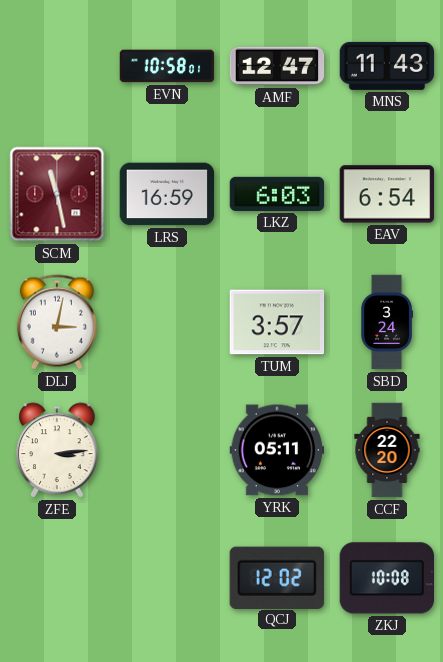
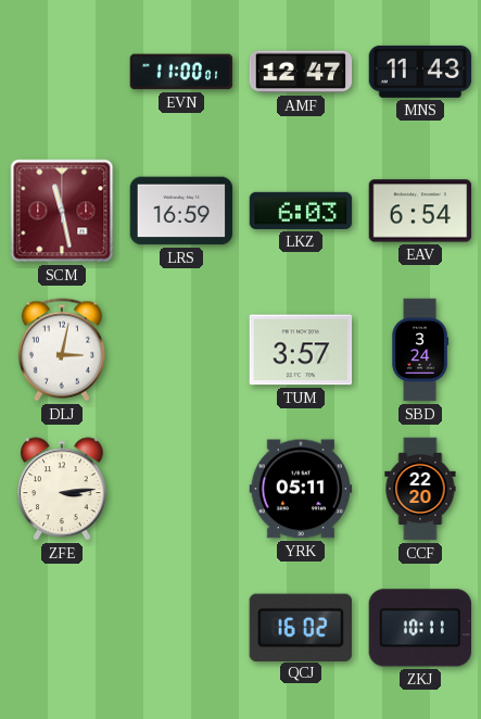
EVN: 10:58 -> 11:00
QCJ: 12:02 -> 16:02
ZKJ: 10:08 -> 10:11
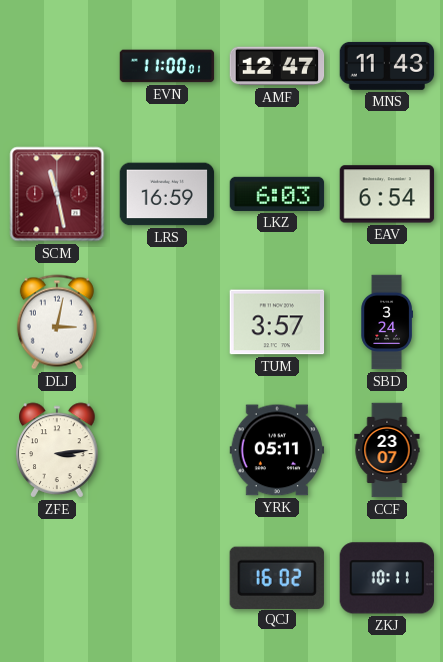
CCF: 22:20 -> 23:07
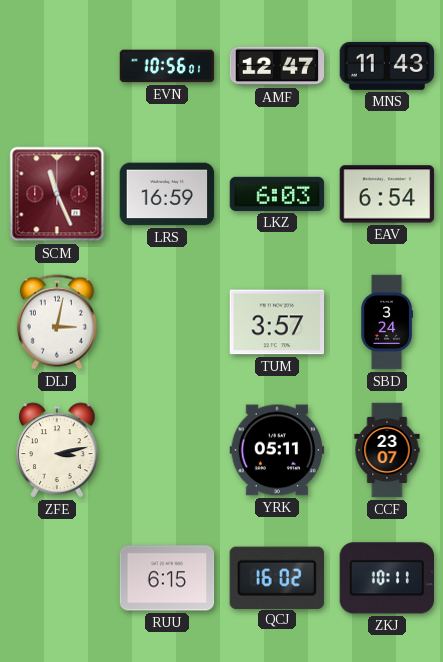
EVN: 11:00 -> 10:56
SCM: 11:28 -> 11:26
ZFE: 3:14 -> 3:13
RUU: none -> 6:15
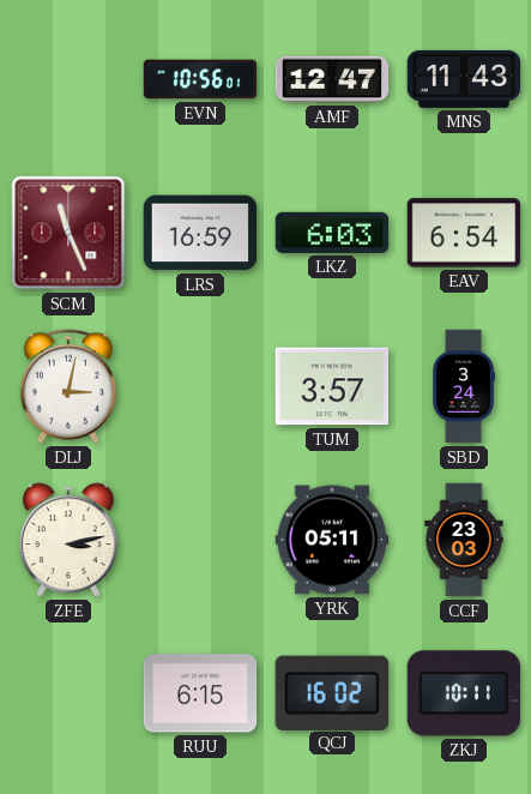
CCF: 23:07 -> 23:03
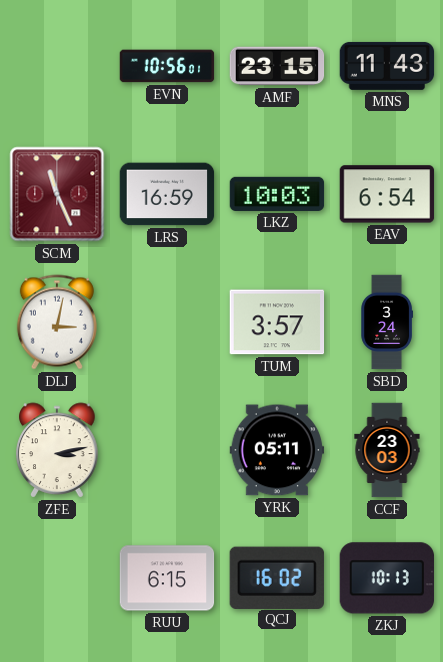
AMF: 12:47 -> 23:15
LKZ: 6:03 -> 10:03
ZKJ: 10:11 -> 10:13
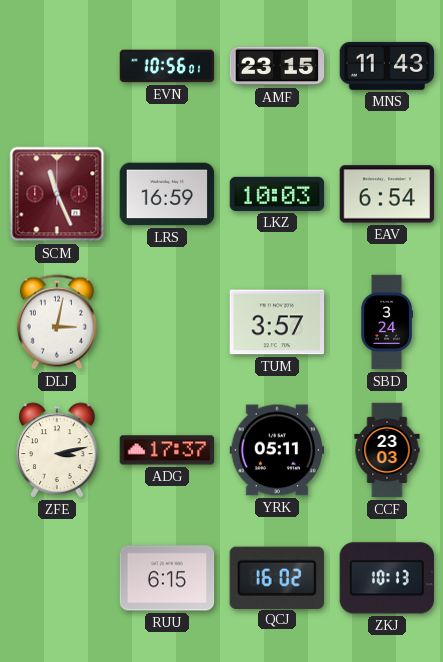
ADG: none -> 17:37
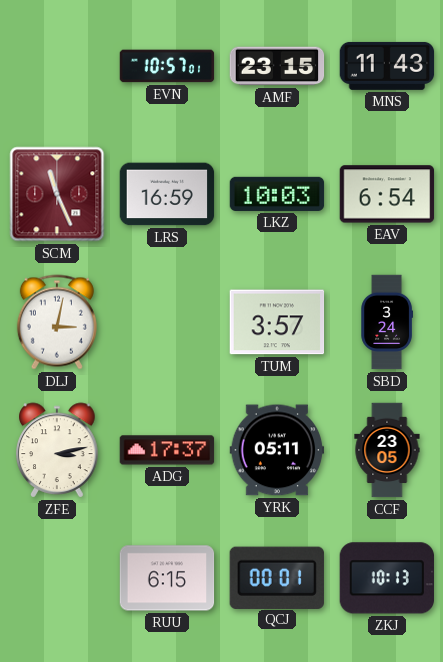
EVN: 10:56 -> 10:57
CCF: 23:03 -> 23:05
QCJ: 16:02 -> 00:01
